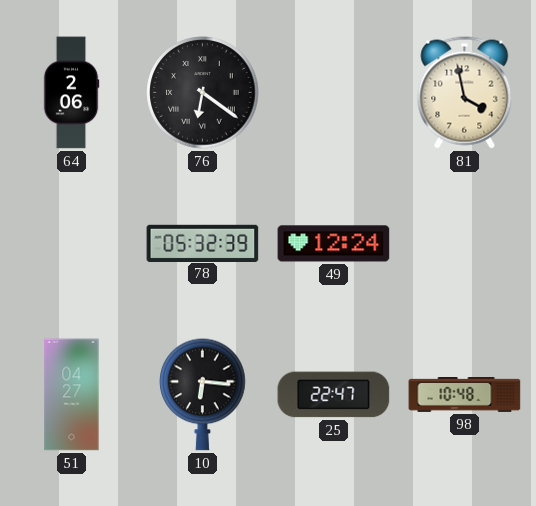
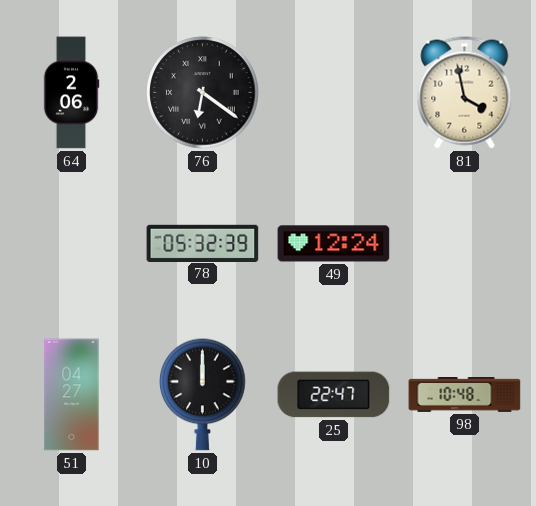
10: 6:16 -> 12:00
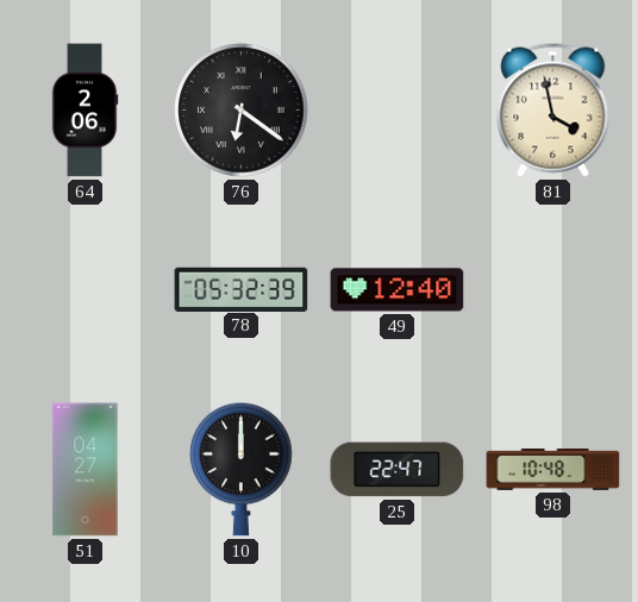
49: 12:24 -> 12:40
